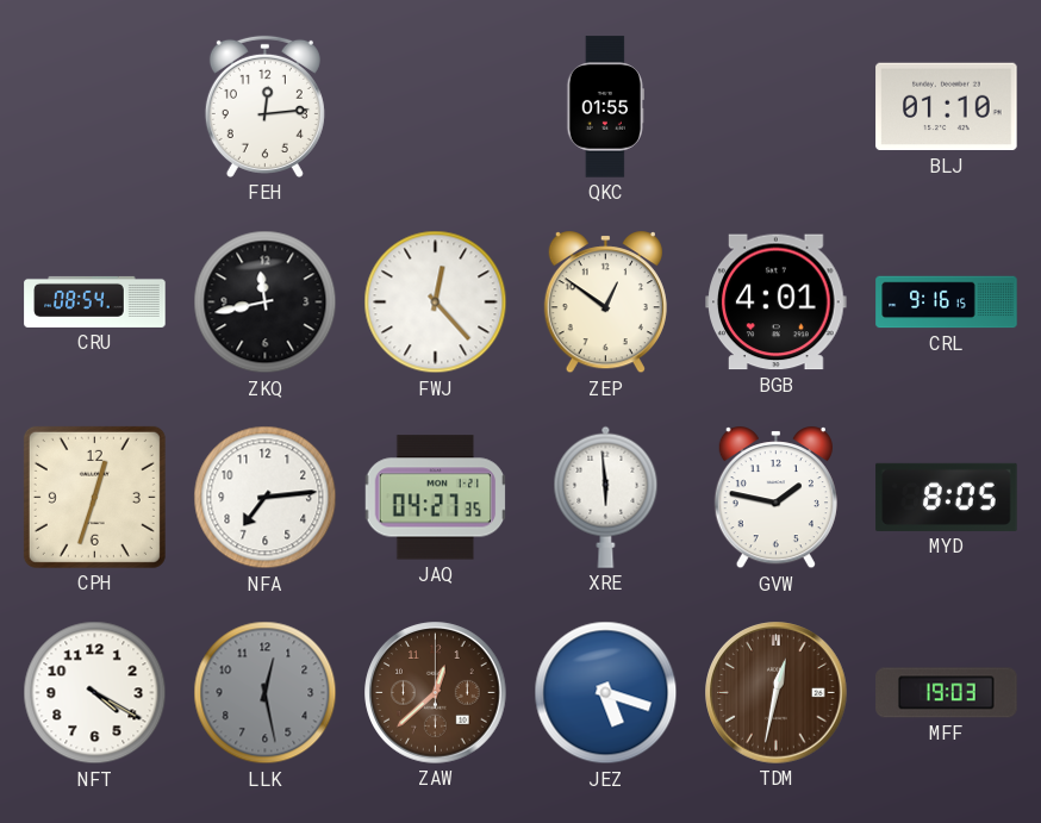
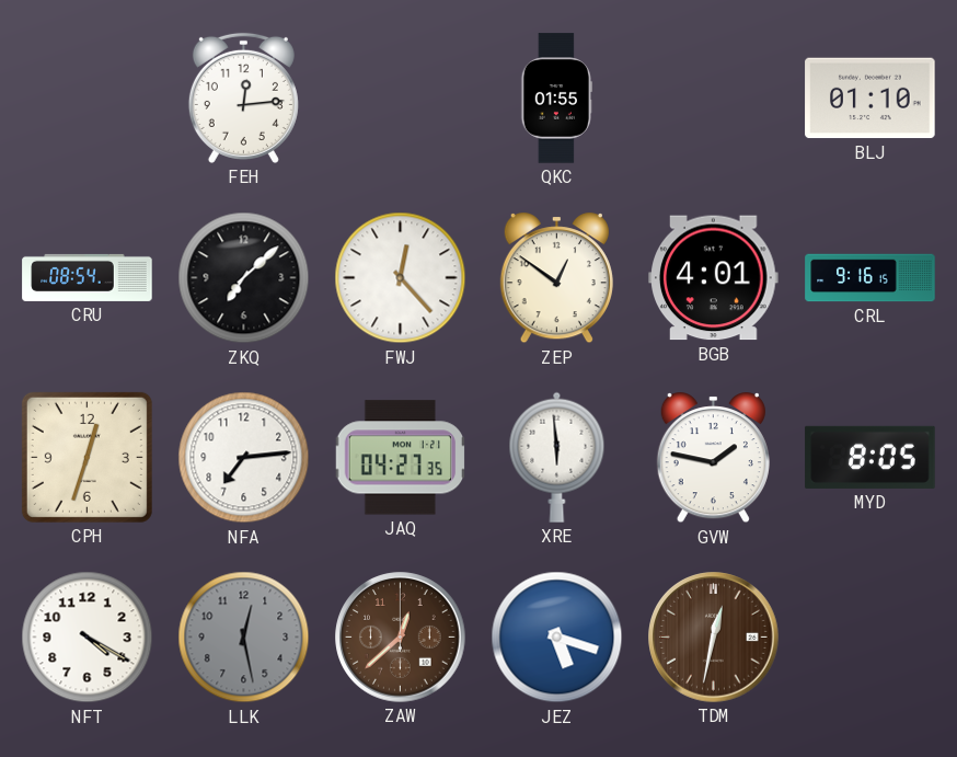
ZKQ: 11:43 -> 7:08
MFF: 19:03 -> none
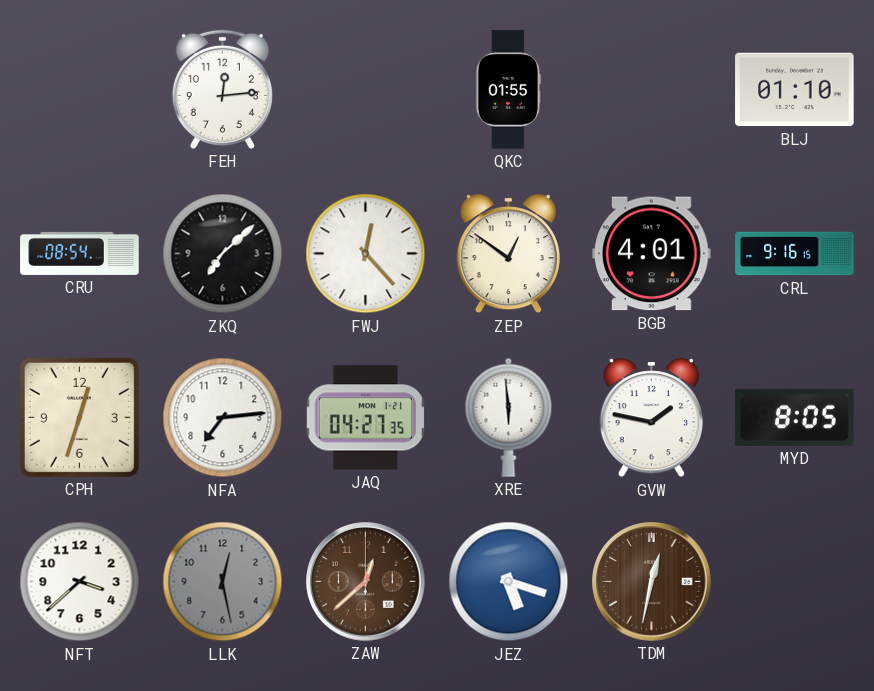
NFT: 4:20 -> 3:38
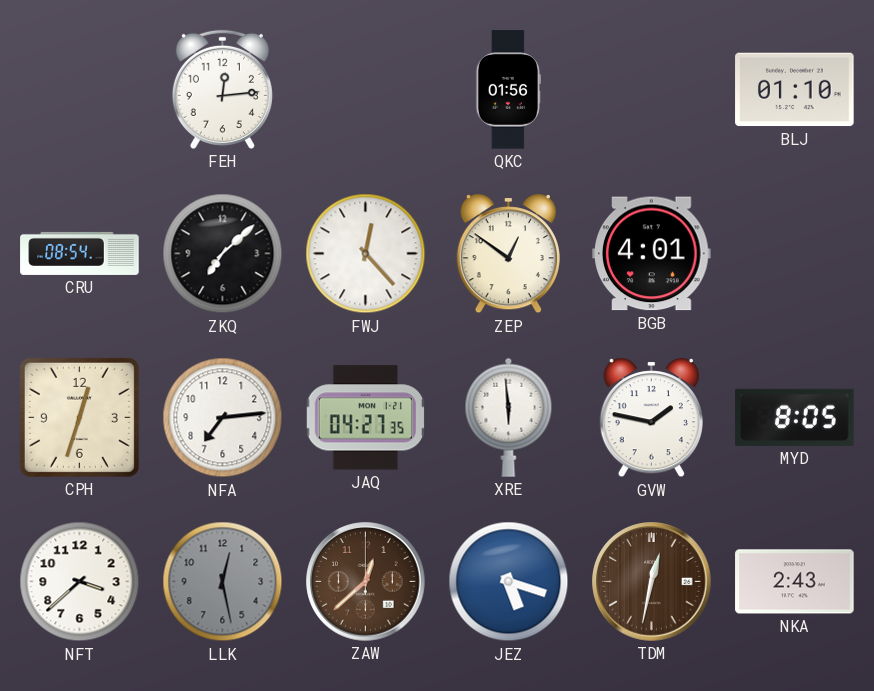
QKC: 01:55 -> 01:56
CRL: 9:16 -> none
NKA: none -> 2:43
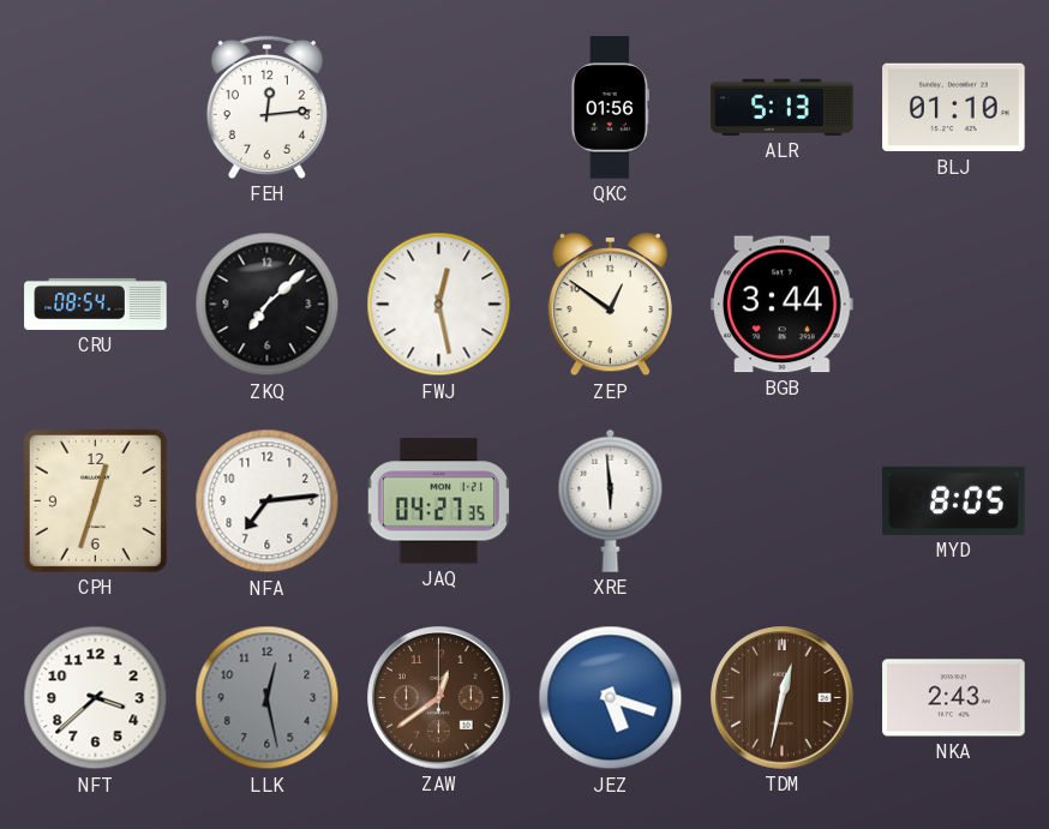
ALR: none -> 5:13
FWJ: 12:23 -> 12:28
BGB: 4:01 -> 3:44
GVW: 1:47 -> none
ZAW: 12:38 -> 12:39
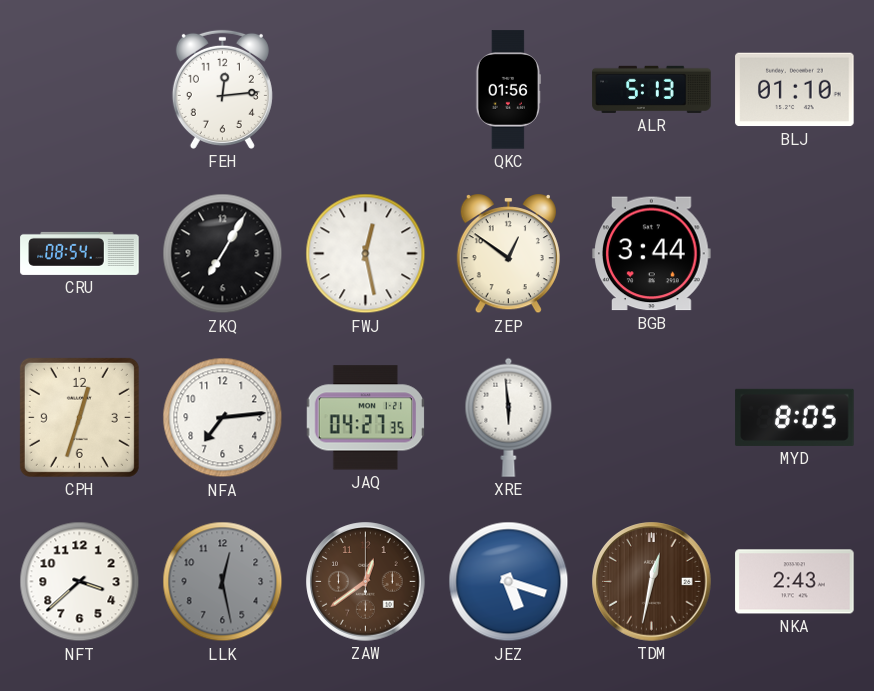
ZKQ: 7:08 -> 7:05
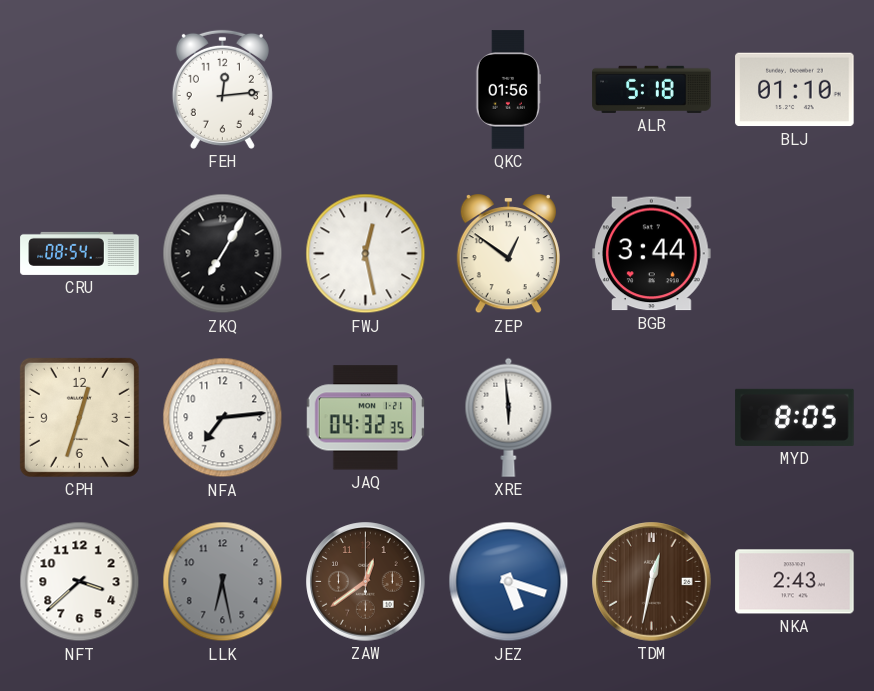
ALR: 5:13 -> 5:18
JAQ: 04:27 -> 04:32
LLK: 12:28 -> 6:28
